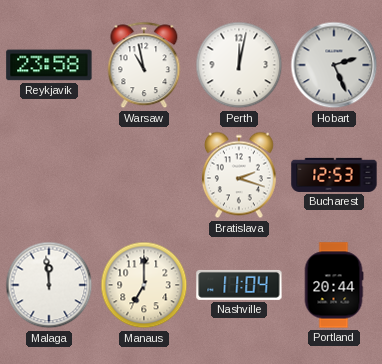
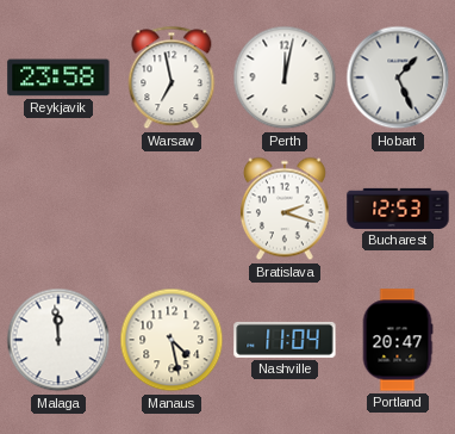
Warsaw: 10:58 -> 6:58
Hobart: 2:26 -> 1:26
Manaus: 7:00 -> 4:28
Portland: 20:44 -> 20:47
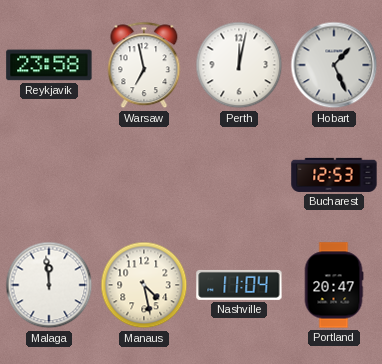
Bratislava: 2:18 -> none
